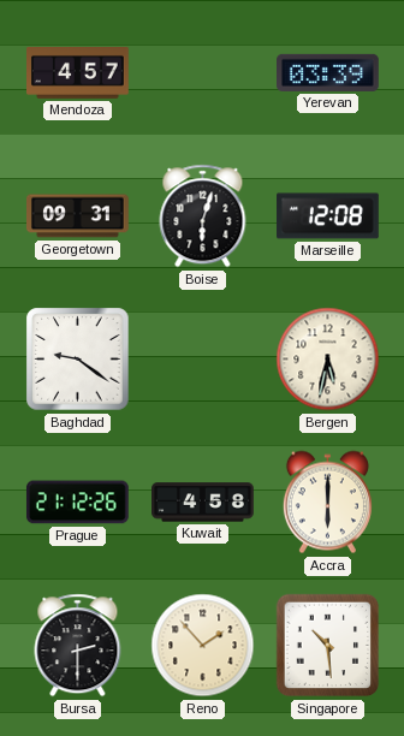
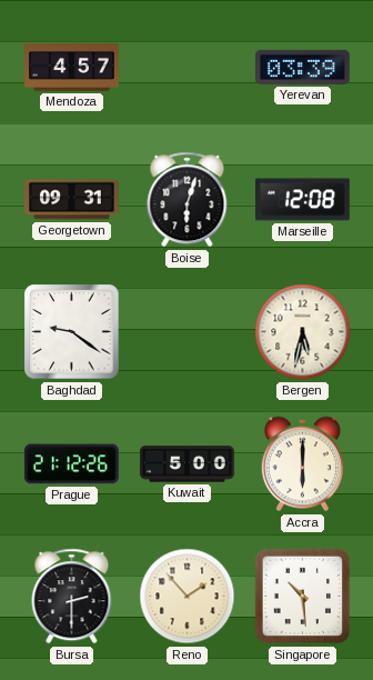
Kuwait: 4:58 -> 5:00
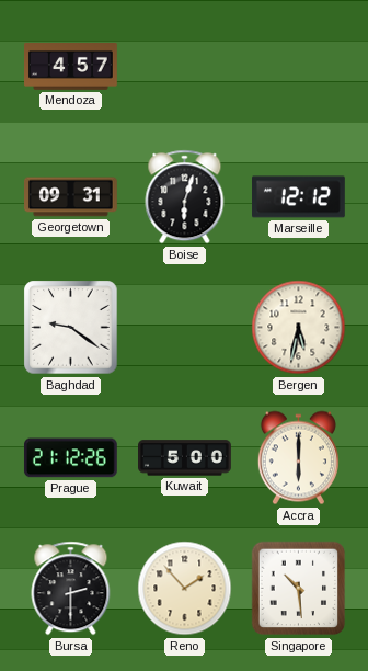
Yerevan: 03:39 -> none
Marseille: 12:08 -> 12:12
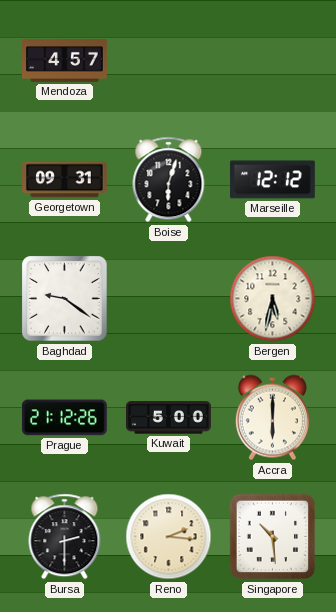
Reno: 1:53 -> 2:16
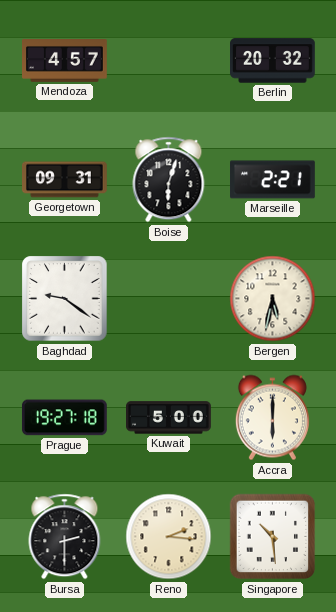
Berlin: none -> 20:32
Marseille: 12:12 -> 2:21
Prague: 21:12 -> 19:27
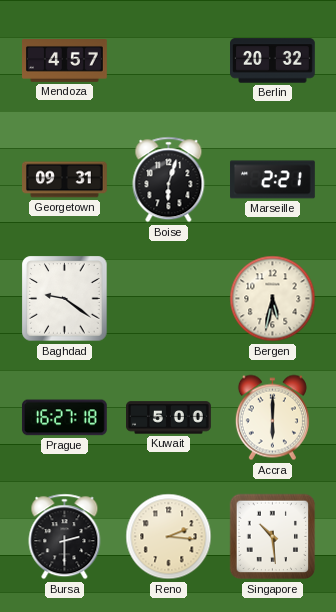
Prague: 19:27 -> 16:27
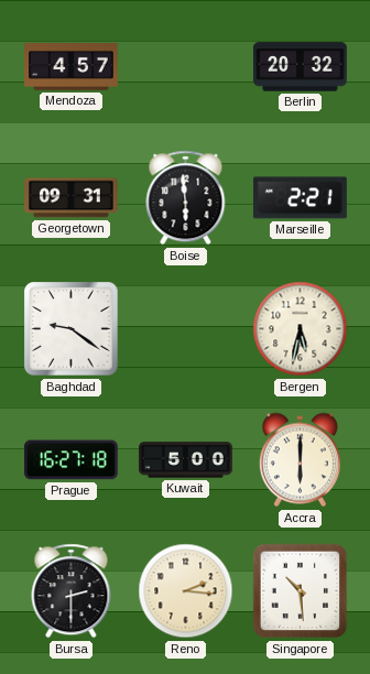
Boise: 6:03 -> 5:59
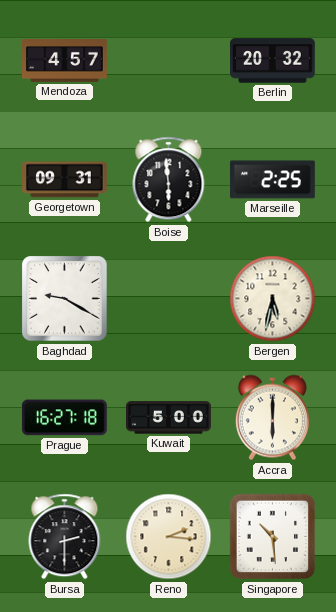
Marseille: 2:21 -> 2:25
Baghdad: 9:21 -> 9:20
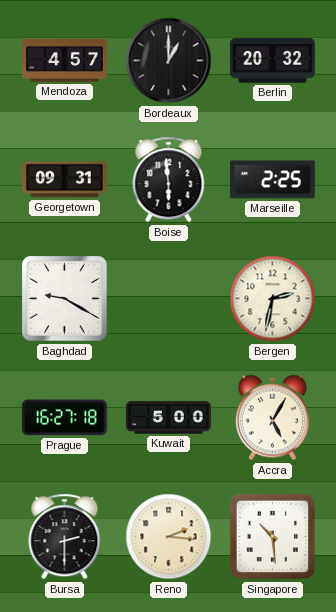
Bordeaux: none -> 1:00
Bergen: 5:32 -> 2:32
Accra: 6:00 -> 5:05
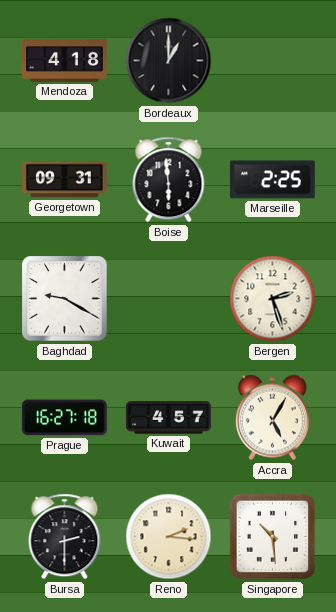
Mendoza: 4:57 -> 4:18
Berlin: 20:32 -> none
Bergen: 2:32 -> 2:27
Kuwait: 5:00 -> 4:57
